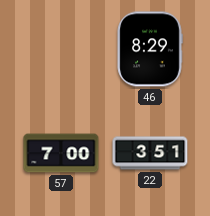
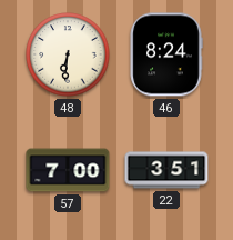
48: none -> 6:31
46: 8:29 -> 8:24
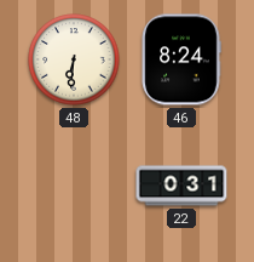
57: 7:00 -> none
22: 3:51 -> 0:31
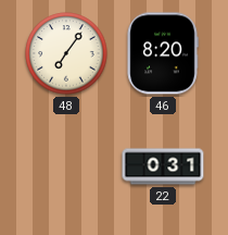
48: 6:31 -> 7:06
46: 8:24 -> 8:20
